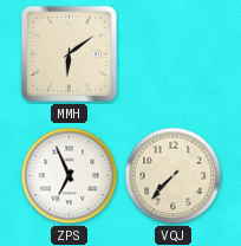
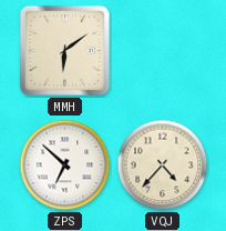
ZPS: 6:56 -> 6:52
VQJ: 7:37 -> 4:37
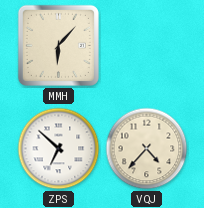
MMH: 6:09 -> 6:07
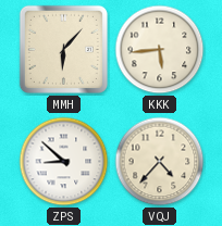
KKK: none -> 5:44
ZPS: 6:52 -> 8:52
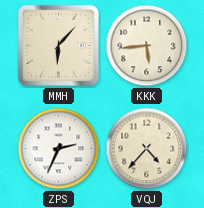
ZPS: 8:52 -> 2:34
